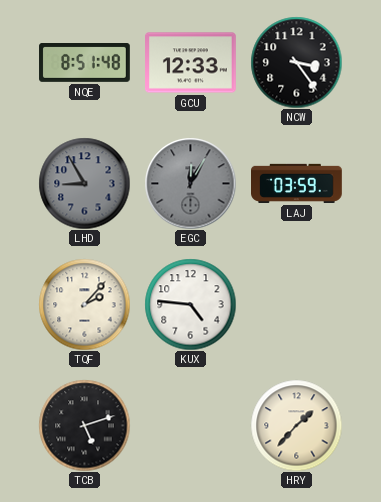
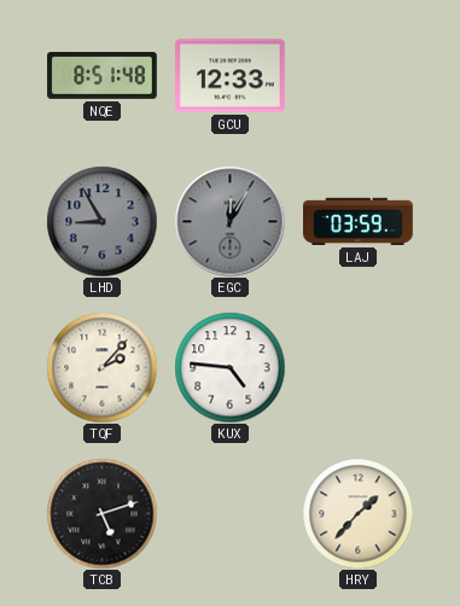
NCW: 3:24 -> none
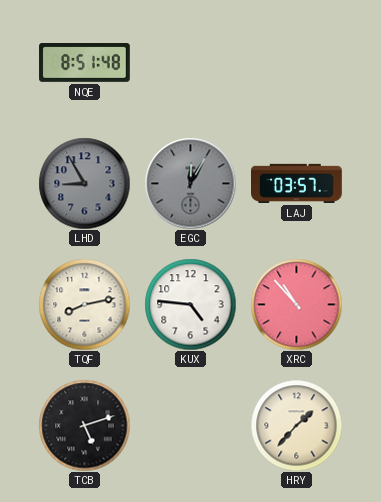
GCU: 12:33 -> none
LAJ: 03:59 -> 03:57
TQF: 2:07 -> 8:13
XRC: none -> 10:53
